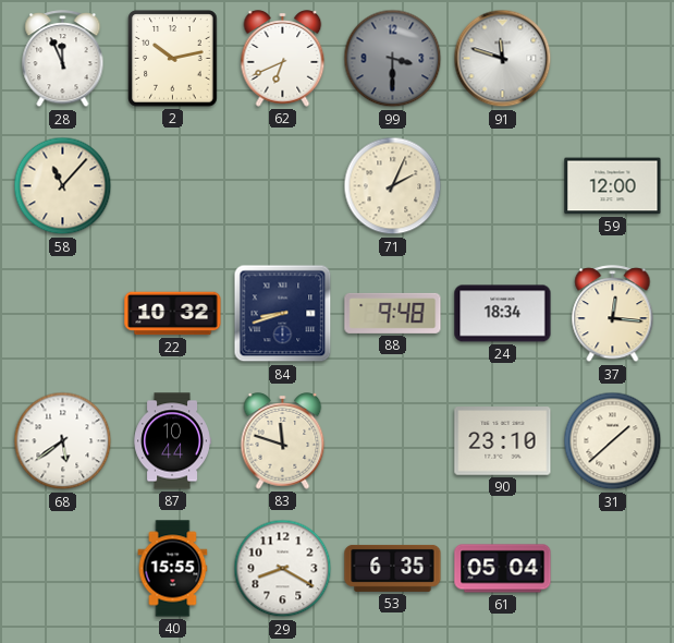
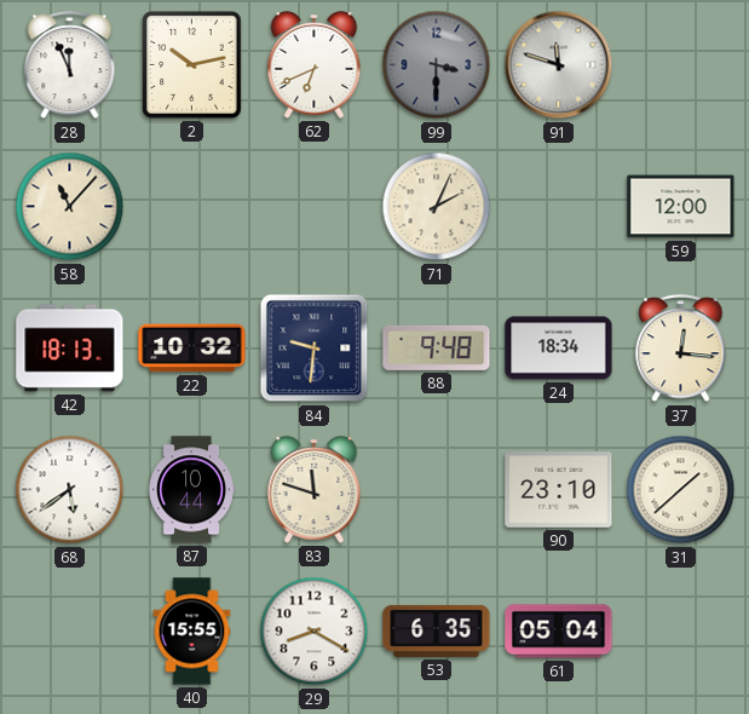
42: none -> 18:13
84: 8:42 -> 9:31
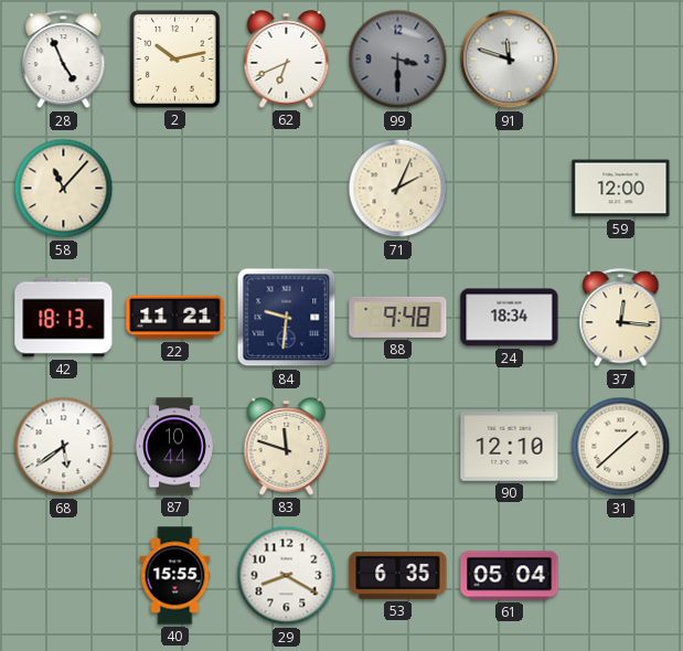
28: 11:56 -> 4:56
22: 10:32 -> 11:21
90: 23:10 -> 12:10
